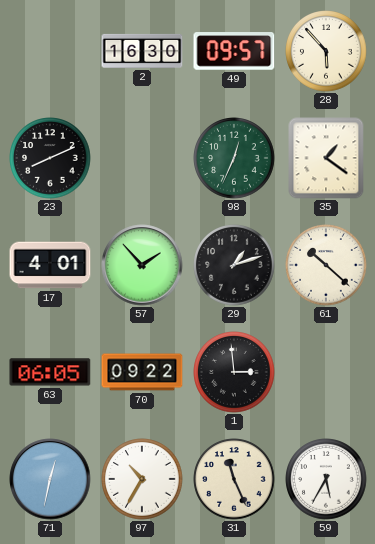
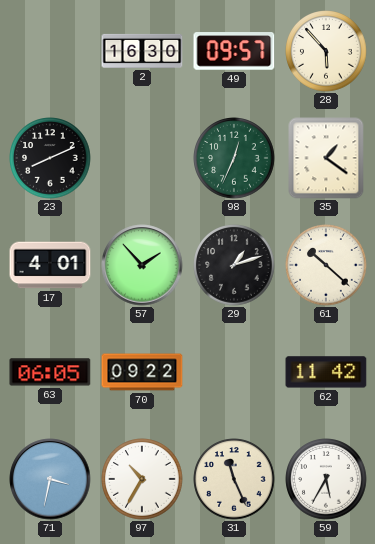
1: 2:59 -> none
62: none -> 11:42
71: 12:32 -> 3:32
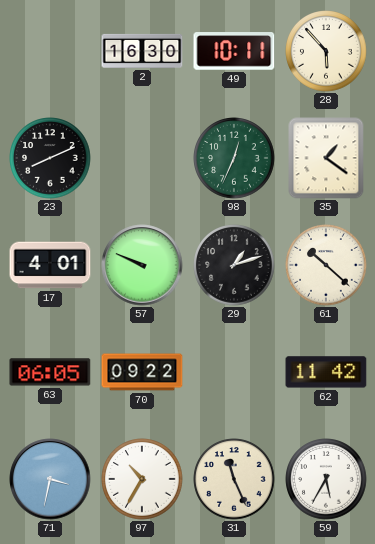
49: 09:57 -> 10:11
57: 1:53 -> 9:49
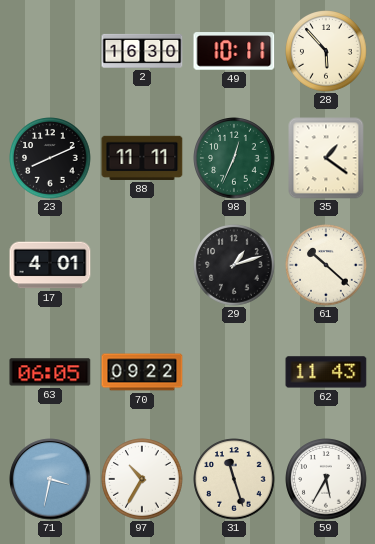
88: none -> 11:11
57: 9:49 -> none
62: 11:42 -> 11:43
31: 11:26 -> 11:27
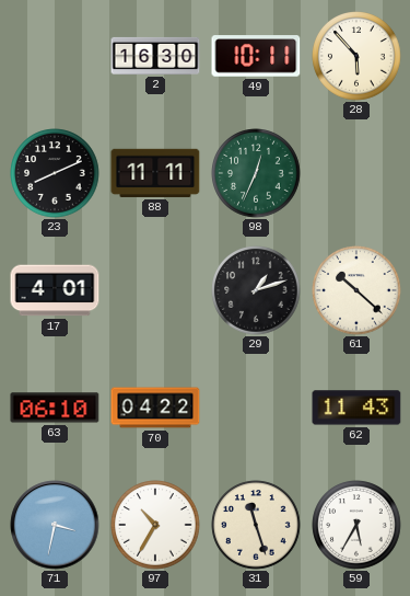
35: 1:21 -> none
63: 06:05 -> 06:10
70: 09:22 -> 04:22
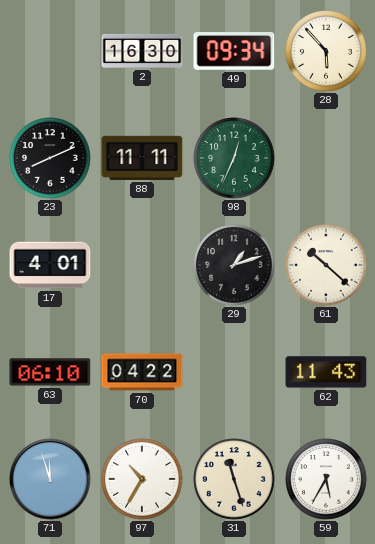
49: 10:11 -> 09:34
71: 3:32 -> 11:57
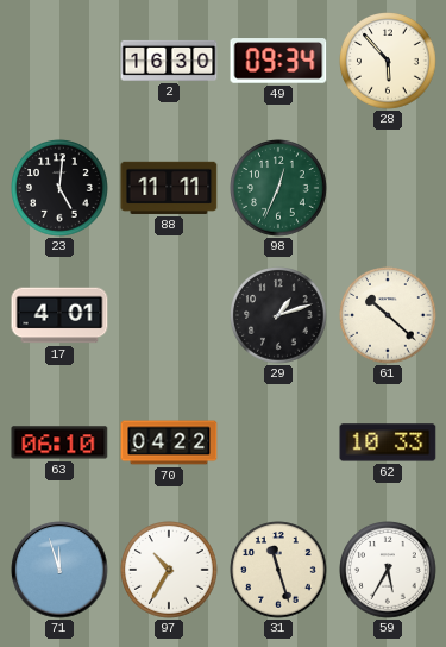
23: 8:11 -> 5:01
62: 11:43 -> 10:33
